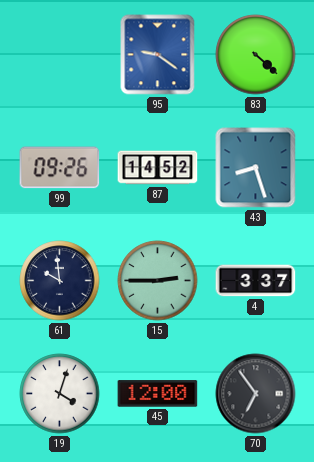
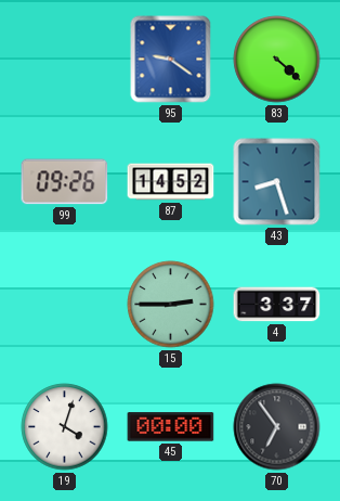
61: 9:59 -> none
45: 12:00 -> 00:00
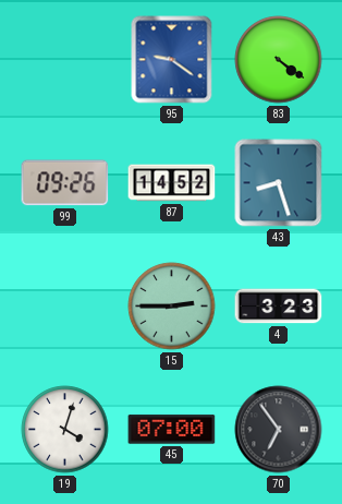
83: 4:22 -> 4:21
4: 3:37 -> 3:23
45: 00:00 -> 07:00
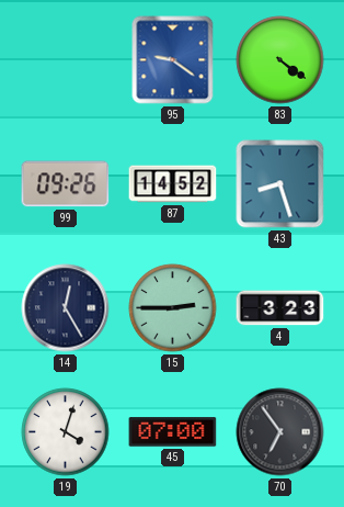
14: none -> 12:25
